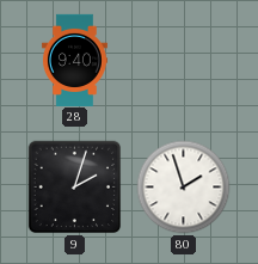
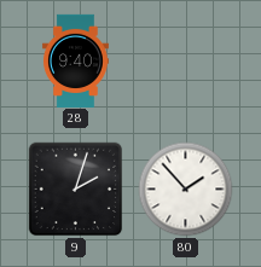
80: 1:57 -> 1:53
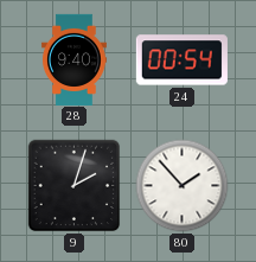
24: none -> 00:54
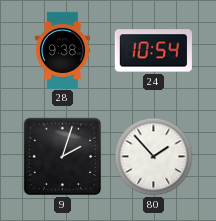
28: 9:40 -> 9:38
24: 00:54 -> 10:54
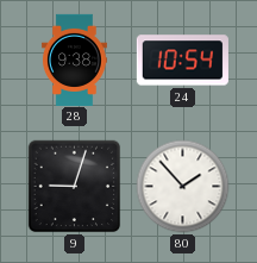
9: 2:03 -> 9:03
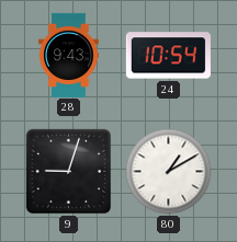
28: 9:38 -> 9:43
80: 1:53 -> 1:10
